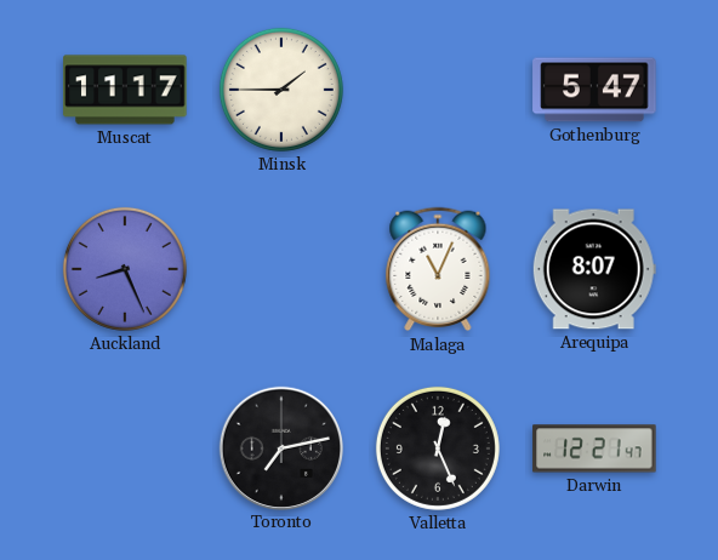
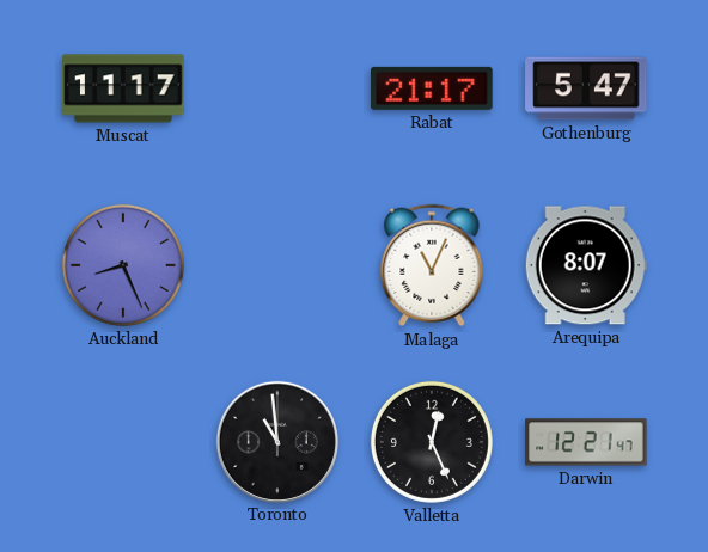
Minsk: 1:45 -> none
Rabat: none -> 21:17
Toronto: 7:13 -> 10:59
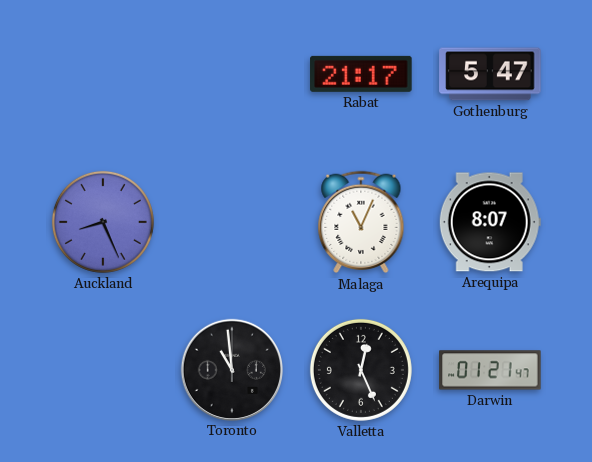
Muscat: 11:17 -> none
Darwin: 12:21 -> 01:21
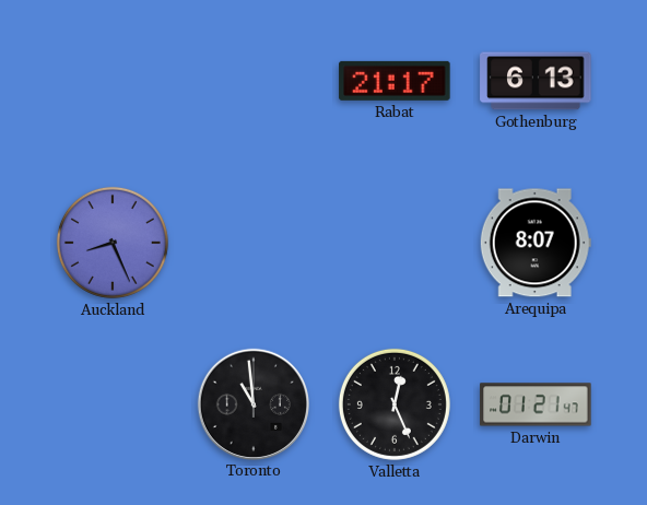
Gothenburg: 5:47 -> 6:13
Malaga: 11:04 -> none
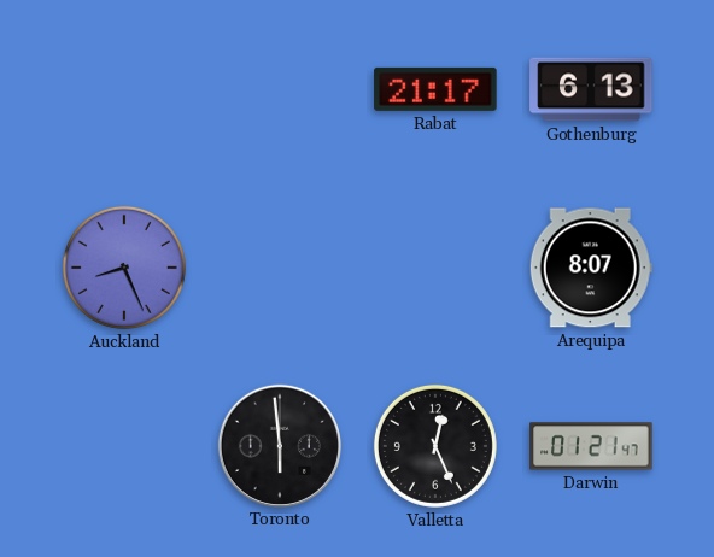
Toronto: 10:59 -> 5:59
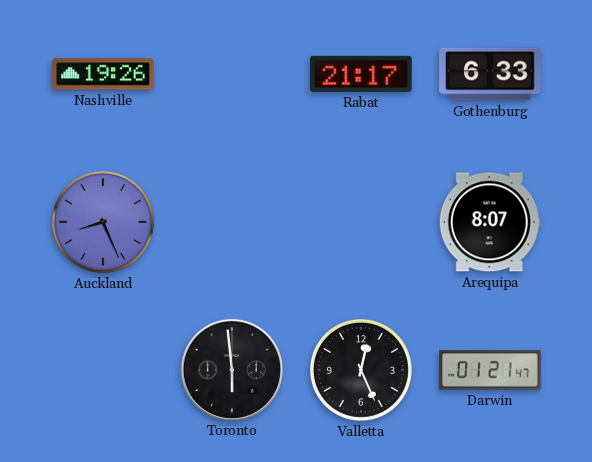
Nashville: none -> 19:26
Gothenburg: 6:13 -> 6:33
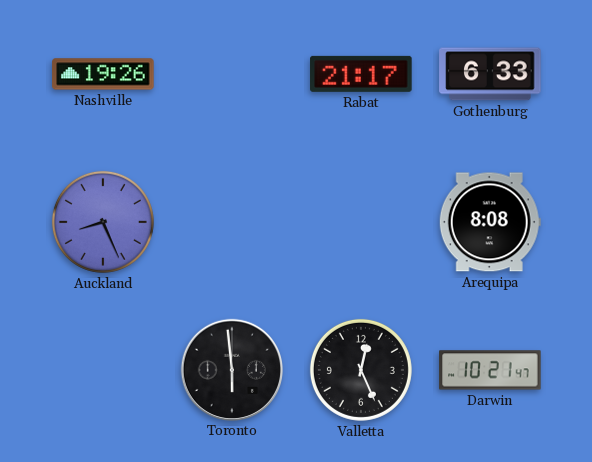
Arequipa: 8:07 -> 8:08
Darwin: 01:21 -> 10:21
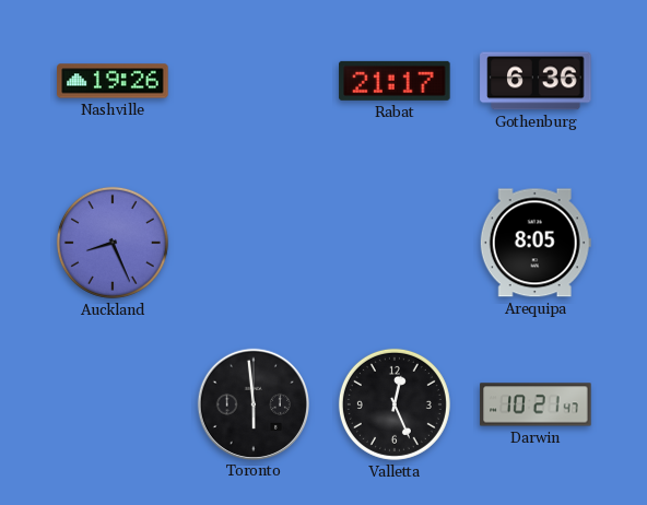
Gothenburg: 6:33 -> 6:36
Arequipa: 8:08 -> 8:05
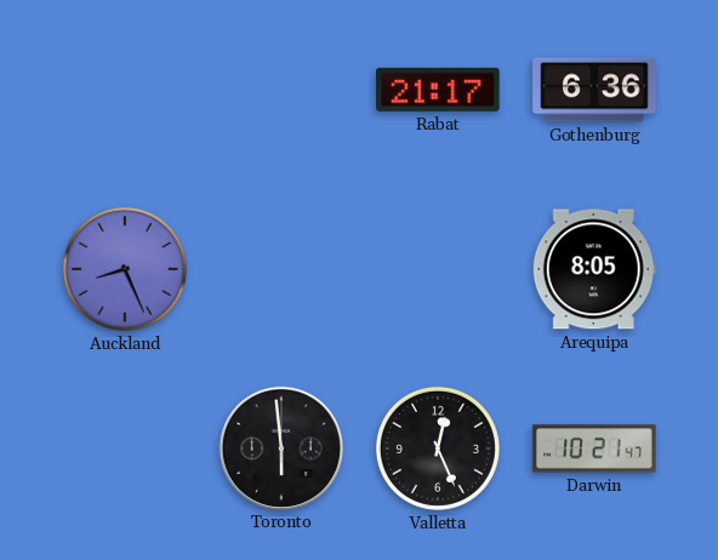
Nashville: 19:26 -> none
